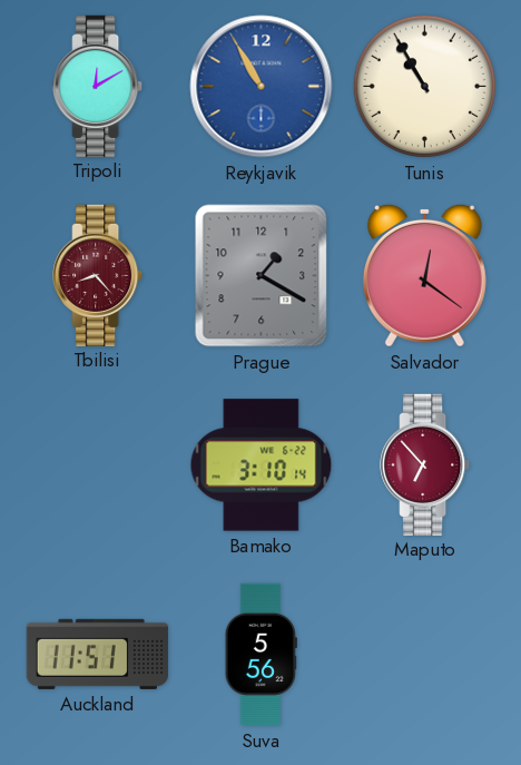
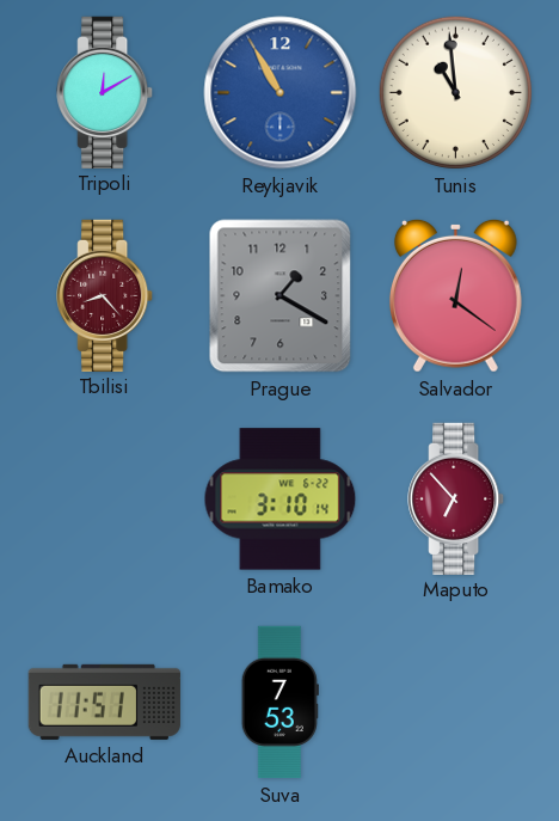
Tunis: 10:55 -> 10:59
Suva: 5:56 -> 7:53
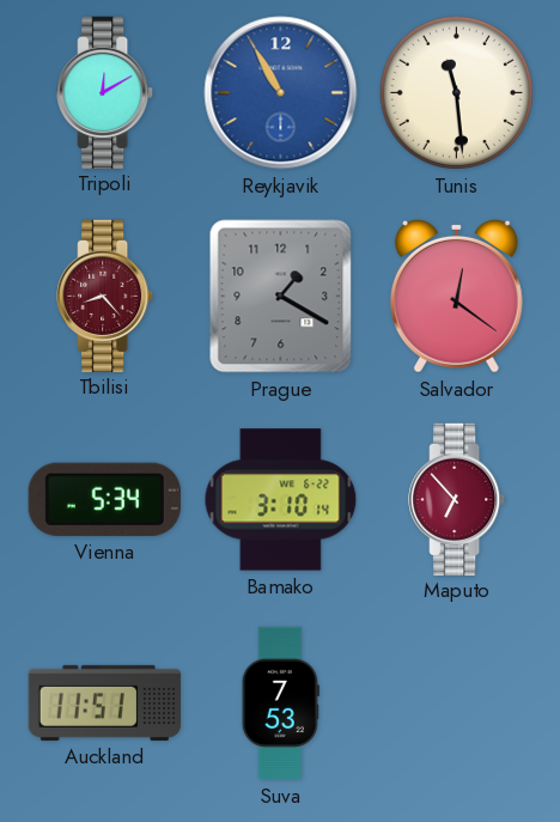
Tunis: 10:59 -> 11:29
Vienna: none -> 5:34
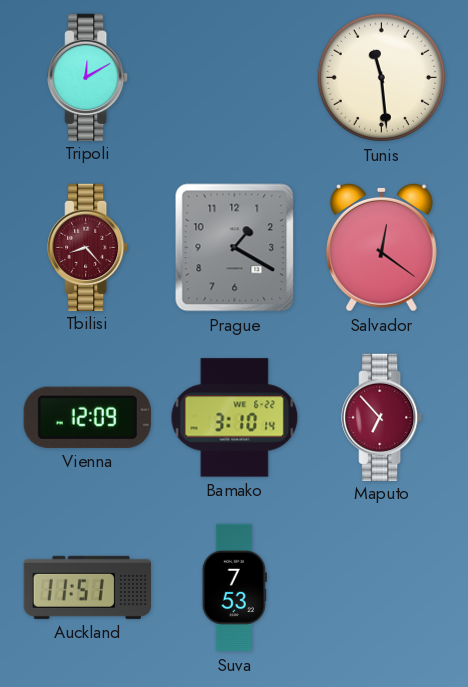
Reykjavik: 10:55 -> none
Vienna: 5:34 -> 12:09
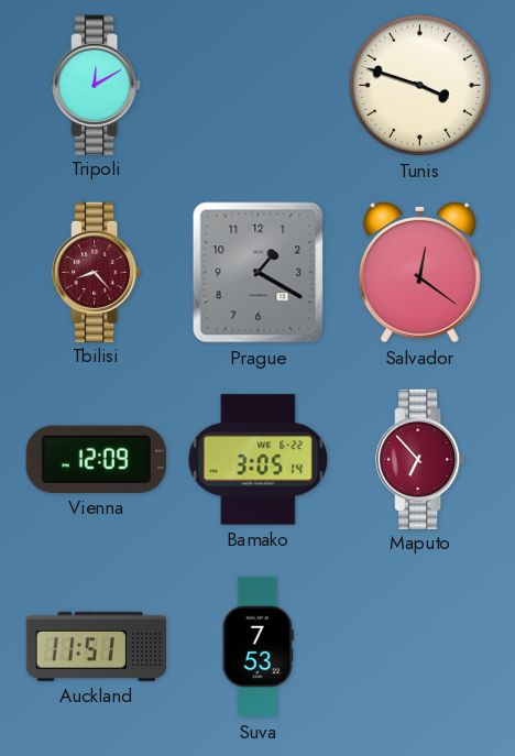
Tunis: 11:29 -> 3:48
Bamako: 3:10 -> 3:05
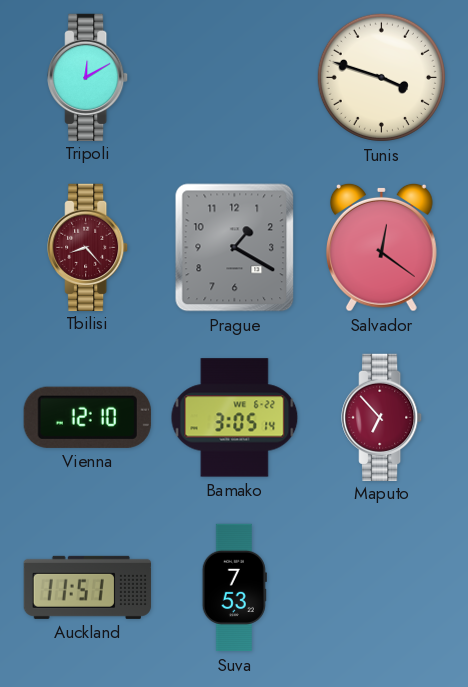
Vienna: 12:09 -> 12:10
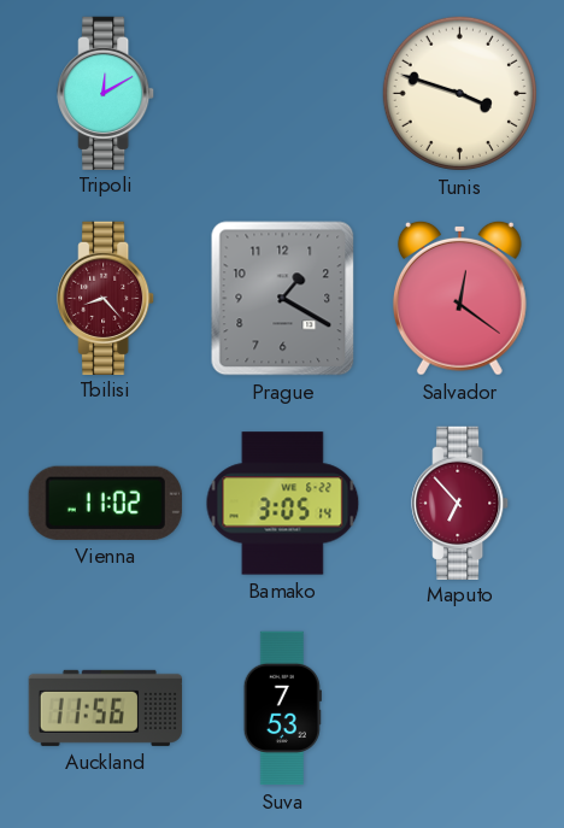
Vienna: 12:10 -> 11:02
Auckland: 11:51 -> 11:56
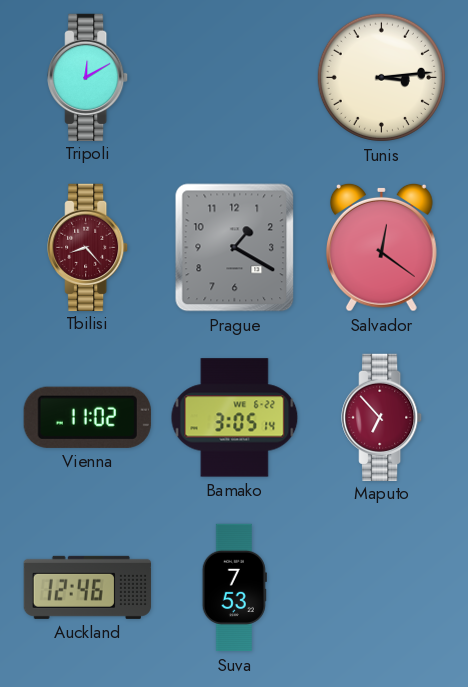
Tunis: 3:48 -> 3:14
Auckland: 11:56 -> 12:46
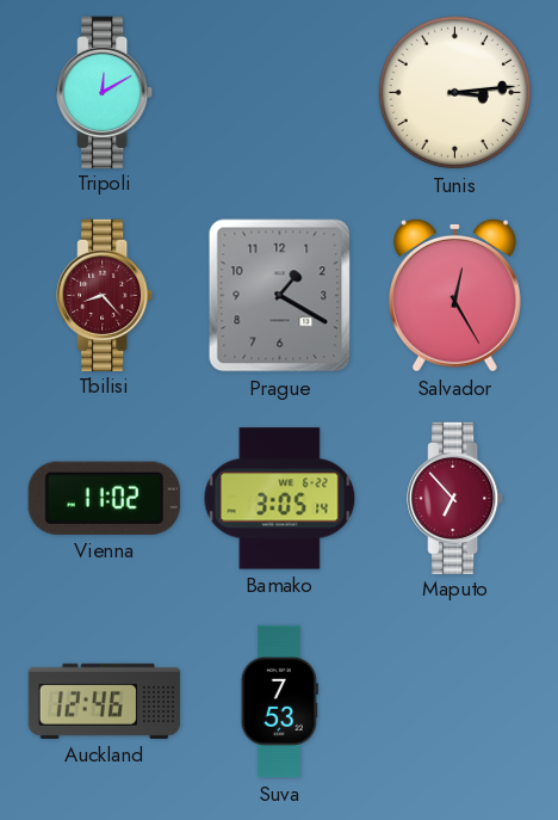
Salvador: 12:21 -> 12:25
